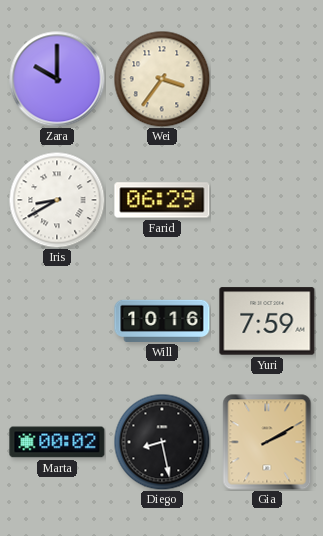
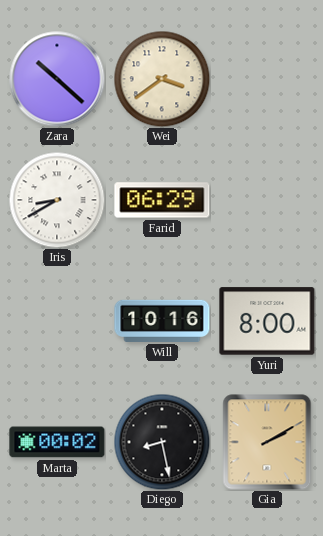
Zara: 10:00 -> 10:22
Wei: 3:36 -> 3:39
Yuri: 7:59 -> 8:00
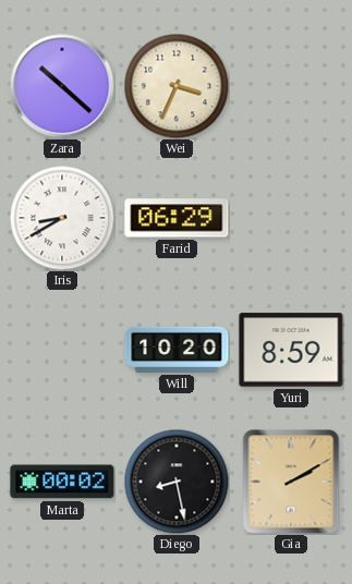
Wei: 3:39 -> 3:34
Will: 10:16 -> 10:20
Yuri: 8:00 -> 8:59
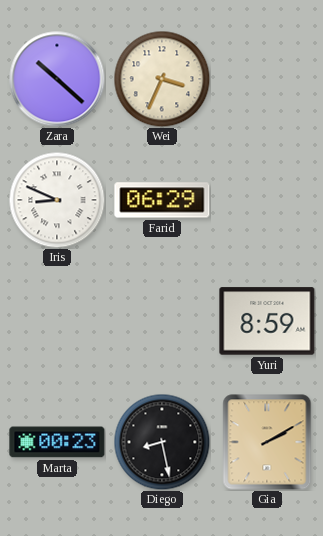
Iris: 8:40 -> 8:49
Will: 10:20 -> none
Marta: 00:02 -> 00:23
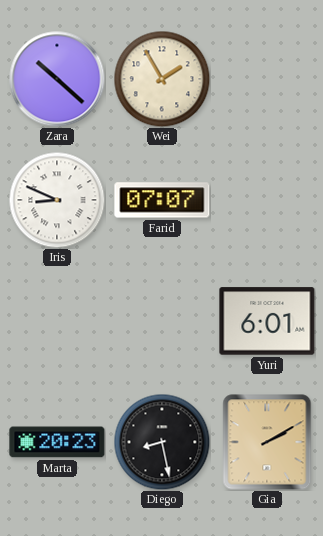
Wei: 3:34 -> 1:55
Farid: 06:29 -> 07:07
Yuri: 8:59 -> 6:01
Marta: 00:23 -> 20:23
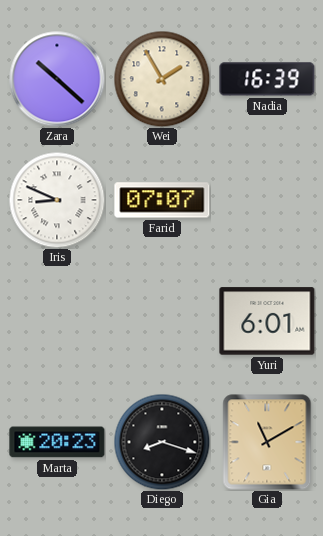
Nadia: none -> 16:39
Diego: 8:28 -> 8:18
Gia: 2:10 -> 11:10
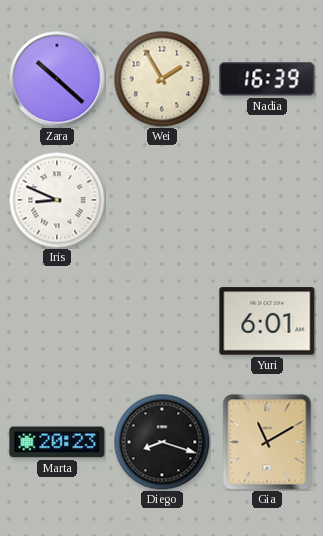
Farid: 07:07 -> none
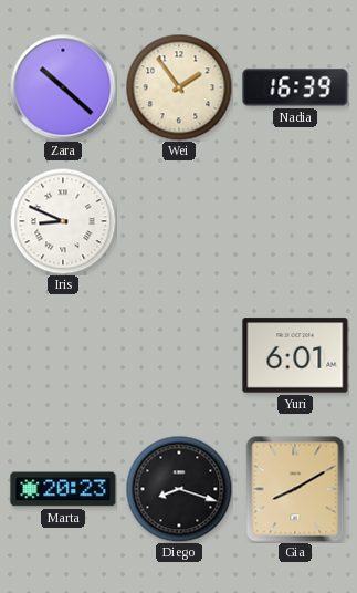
Wei: 1:55 -> 1:54
Gia: 11:10 -> 8:10
